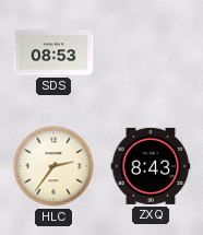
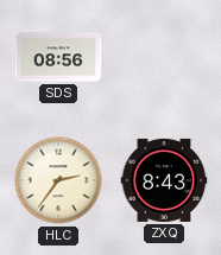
SDS: 08:53 -> 08:56
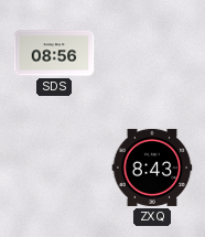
HLC: 2:36 -> none
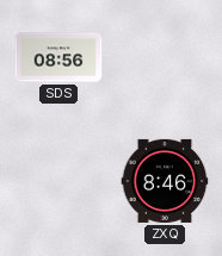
ZXQ: 8:43 -> 8:46
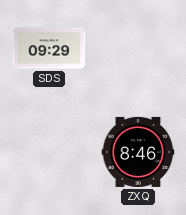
SDS: 08:56 -> 09:29
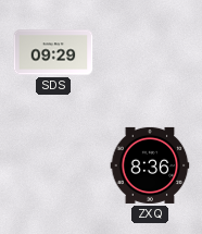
ZXQ: 8:46 -> 8:36
